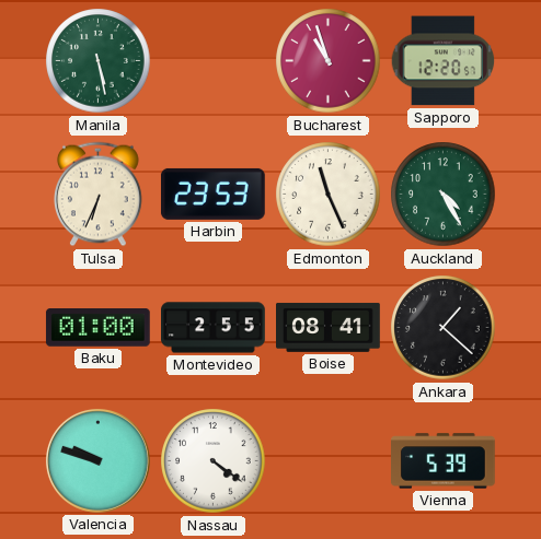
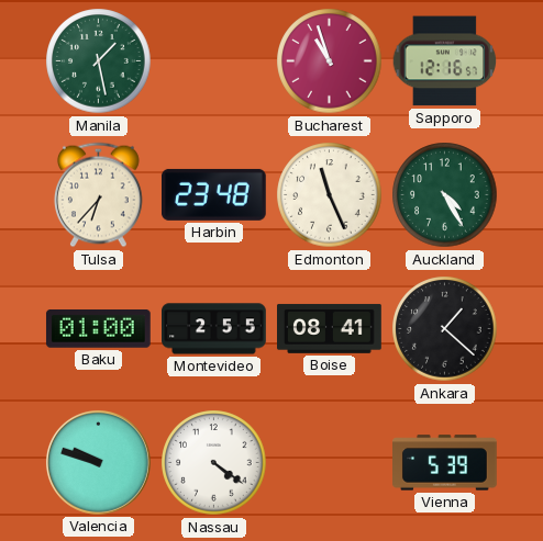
Manila: 5:28 -> 1:28
Sapporo: 12:20 -> 12:16
Tulsa: 6:34 -> 6:37
Harbin: 23:53 -> 23:48
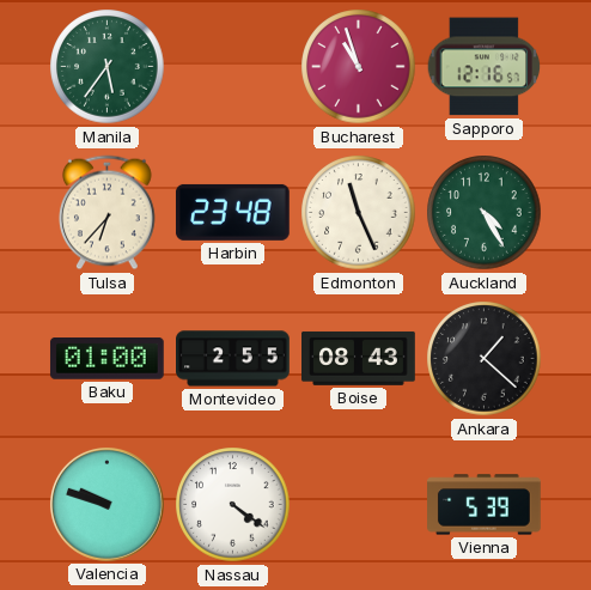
Manila: 1:28 -> 5:36
Boise: 08:41 -> 08:43
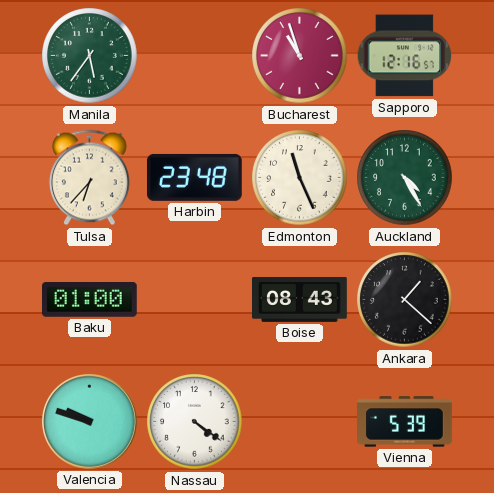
Montevideo: 2:55 -> none
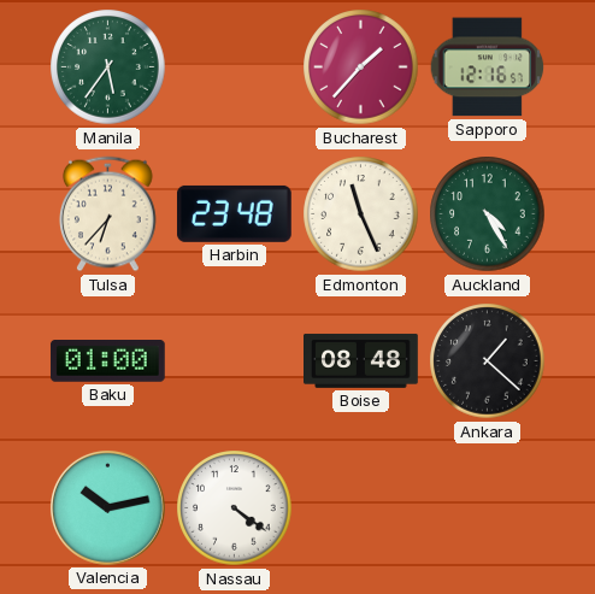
Bucharest: 10:57 -> 1:37
Boise: 08:43 -> 08:48
Valencia: 9:48 -> 10:13
Vienna: 5:39 -> none
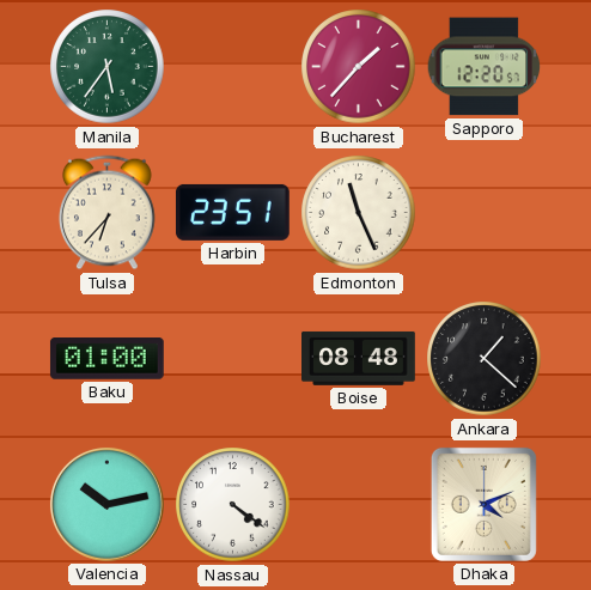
Sapporo: 12:16 -> 12:20
Harbin: 23:48 -> 23:51
Auckland: 4:25 -> none
Dhaka: none -> 4:11
